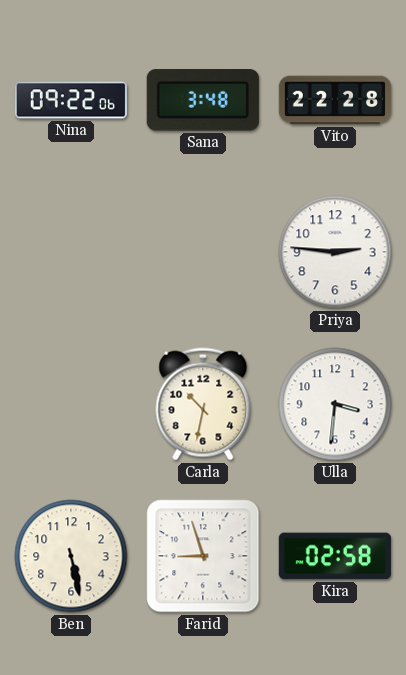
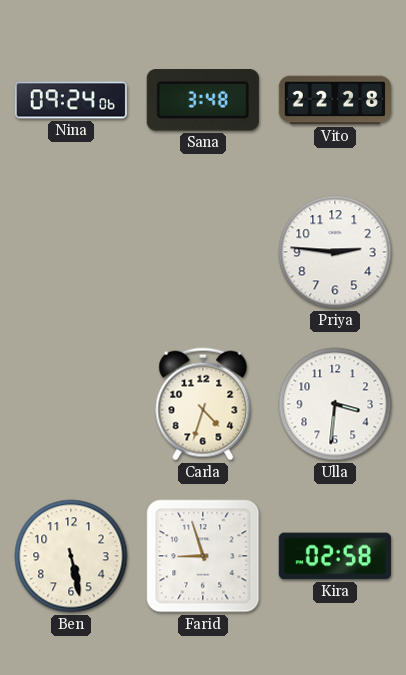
Nina: 09:22 -> 09:24
Carla: 10:32 -> 4:33
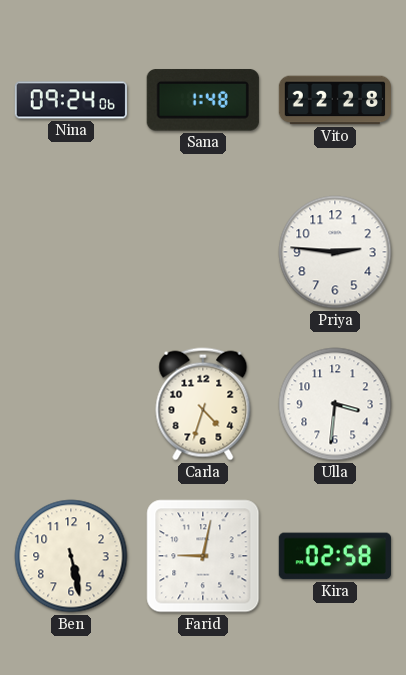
Sana: 3:48 -> 1:48
Farid: 8:57 -> 9:02
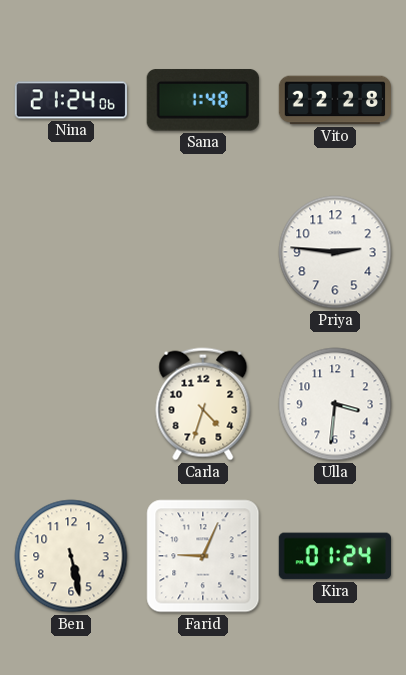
Nina: 09:24 -> 21:24
Farid: 9:02 -> 9:04
Kira: 02:58 -> 01:24
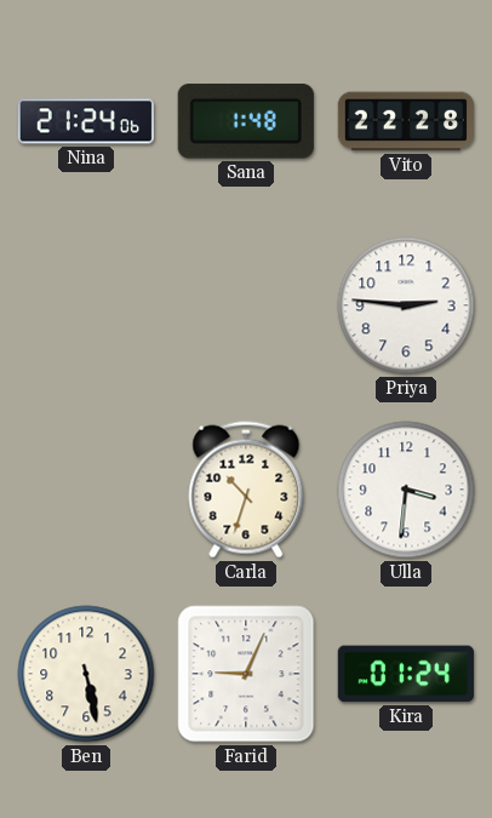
Carla: 4:33 -> 10:33
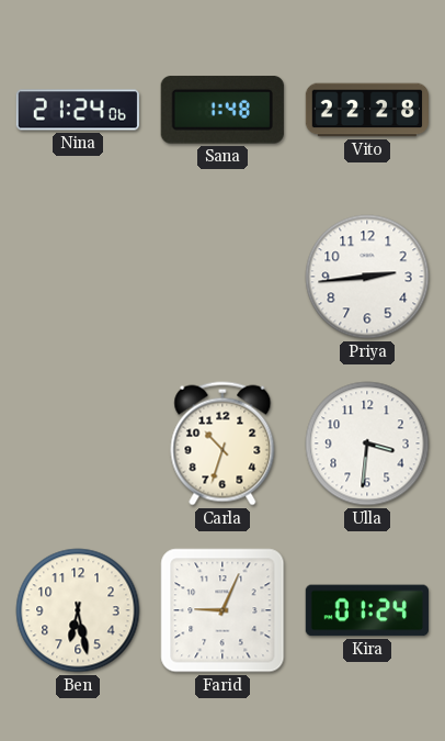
Priya: 2:46 -> 2:44
Ben: 5:28 -> 6:28
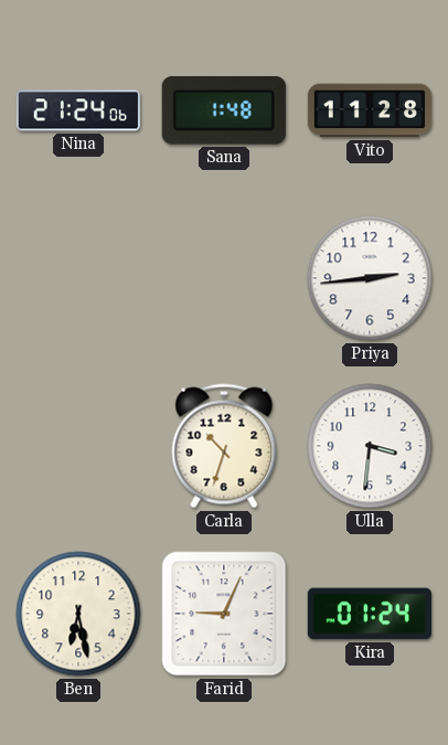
Vito: 22:28 -> 11:28
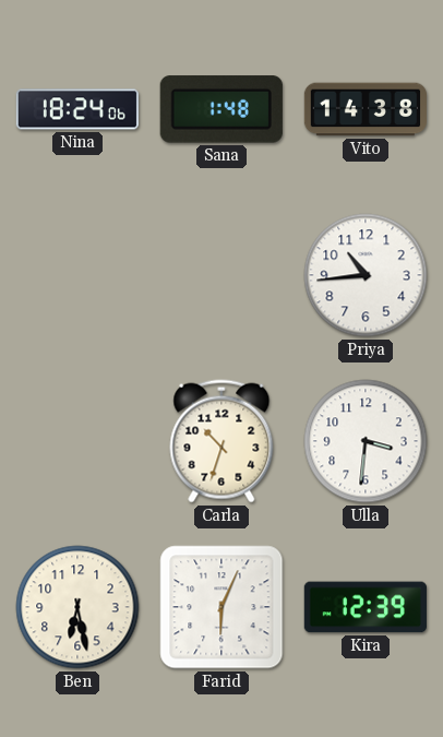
Nina: 21:24 -> 18:24
Vito: 11:28 -> 14:38
Priya: 2:44 -> 10:44
Farid: 9:04 -> 6:04
Kira: 01:24 -> 12:39
